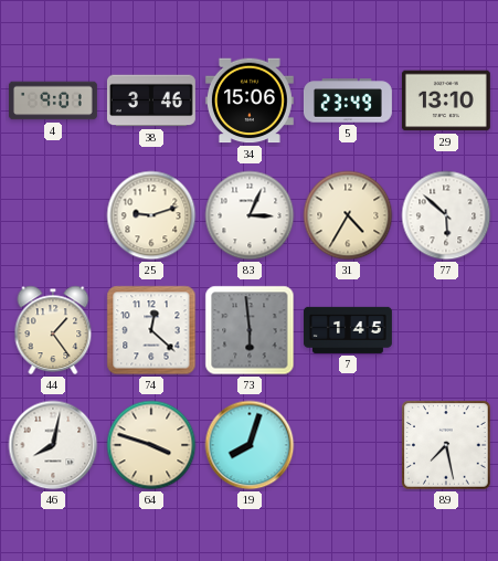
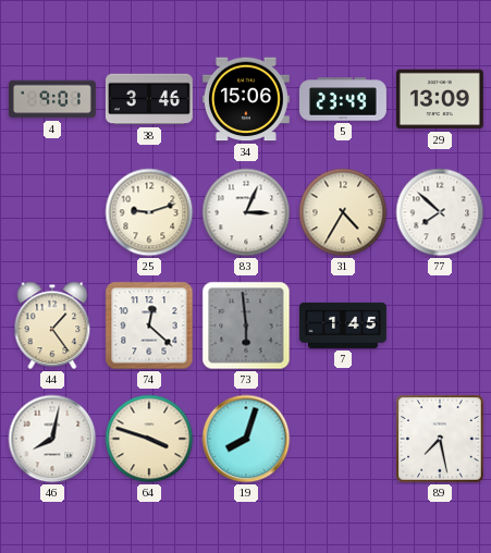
29: 13:10 -> 13:09
77: 5:52 -> 7:52
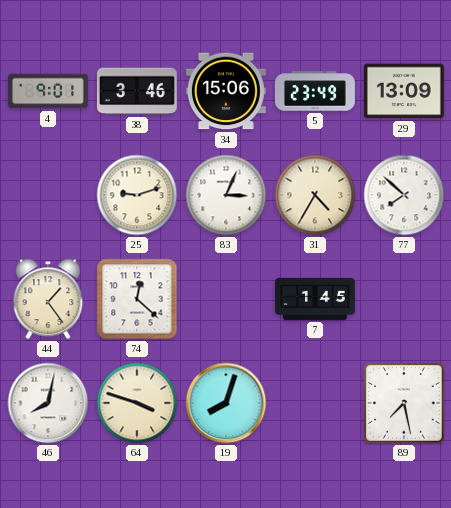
73: 5:59 -> none
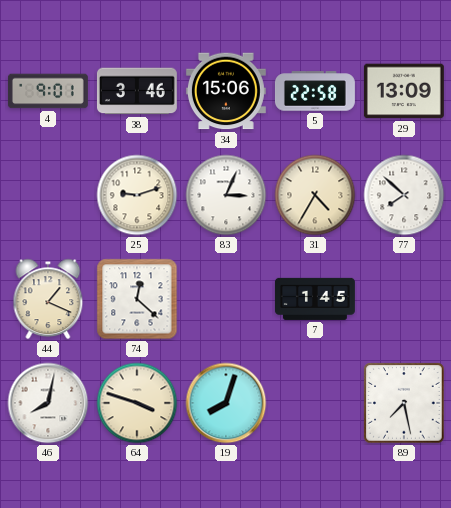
5: 23:49 -> 22:58
44: 1:24 -> 1:19
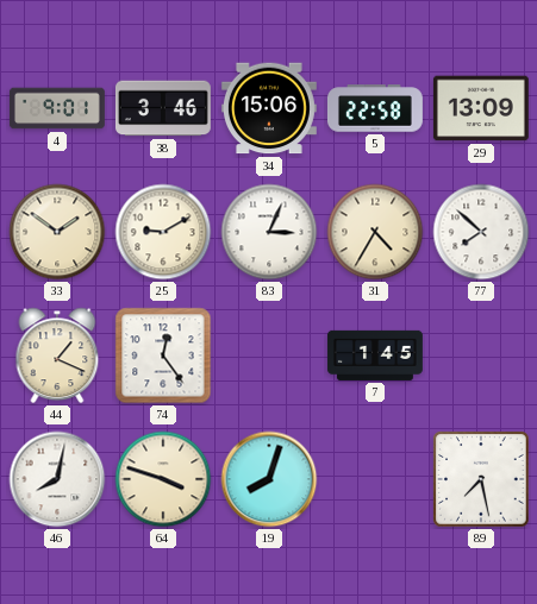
33: none -> 1:51
25: 9:12 -> 9:10
74: 12:22 -> 12:24
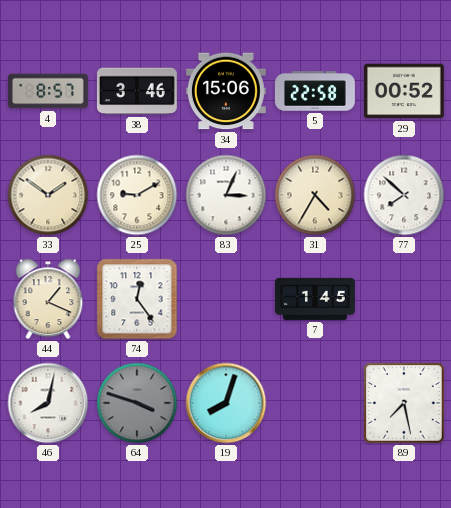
4: 9:01 -> 8:57
29: 13:09 -> 00:52
64 dial: cream -> grey
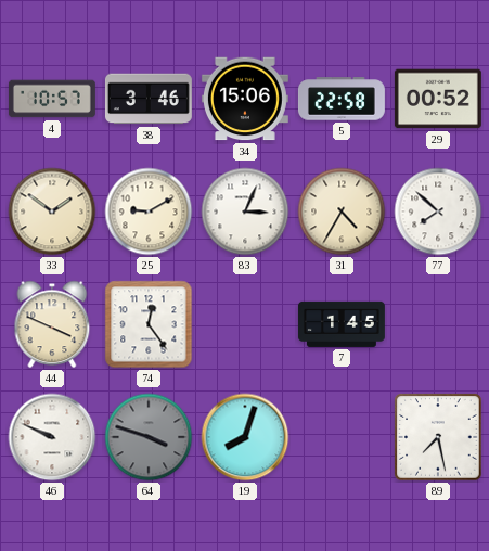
4: 8:57 -> 10:57
44: 1:19 -> 3:49
46: 8:02 -> 9:49
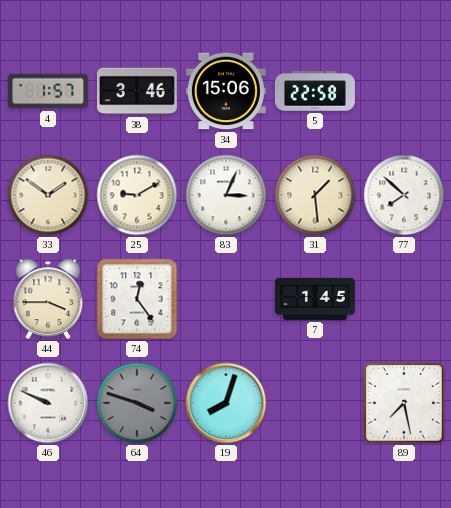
4: 10:57 -> 1:57
29: 00:52 -> none
31: 4:35 -> 1:29
44: 3:49 -> 3:45
